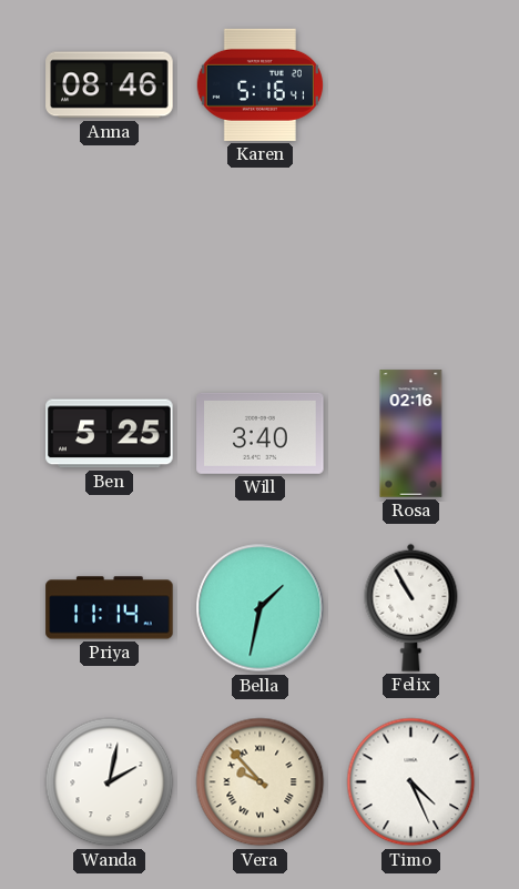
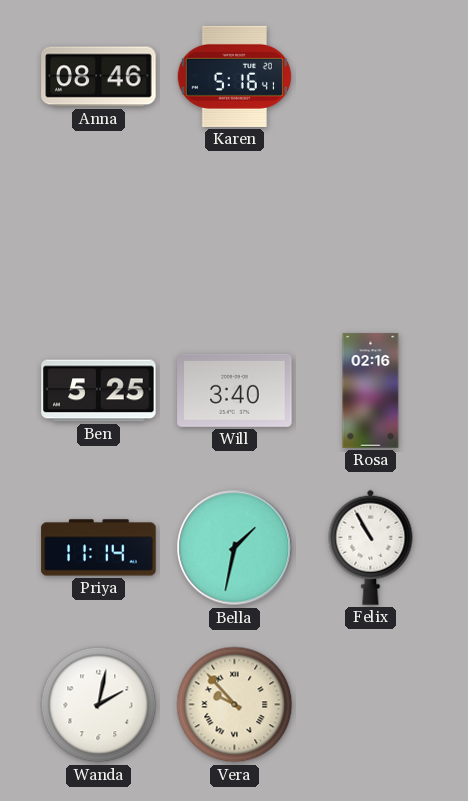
Timo: 4:26 -> none
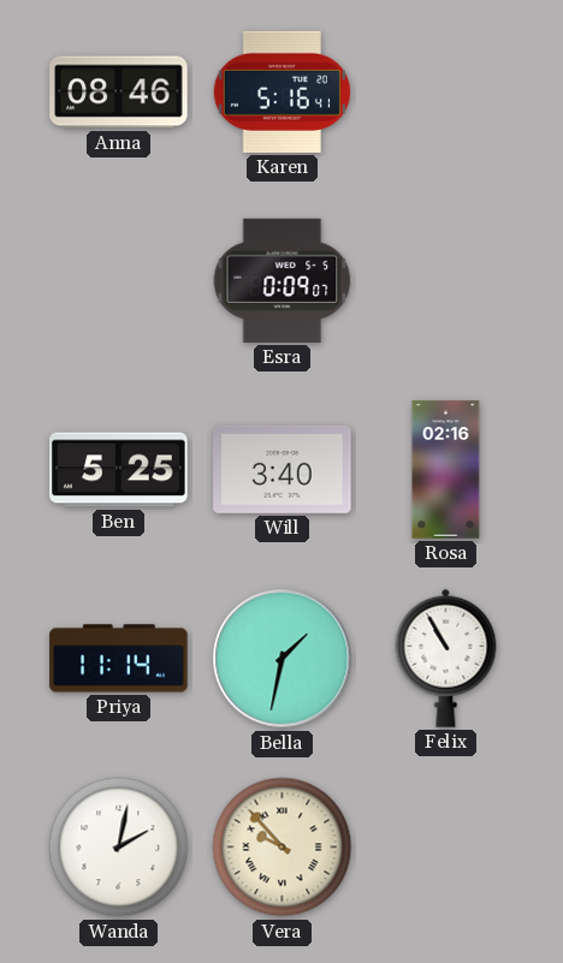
Esra: none -> 0:09
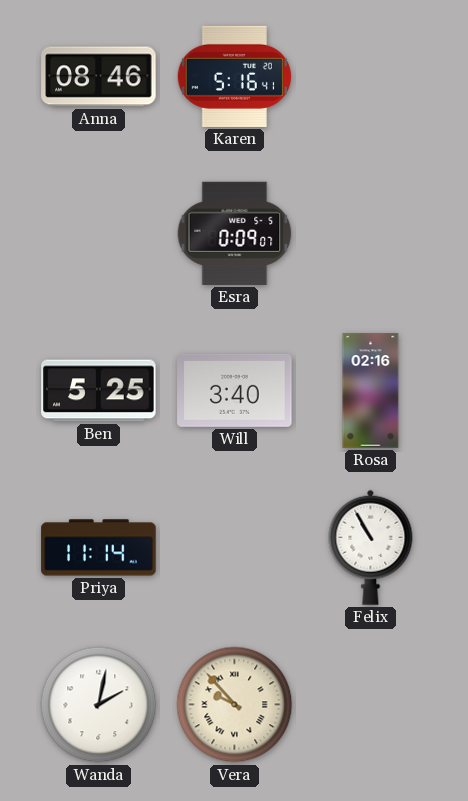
Bella: 1:32 -> none
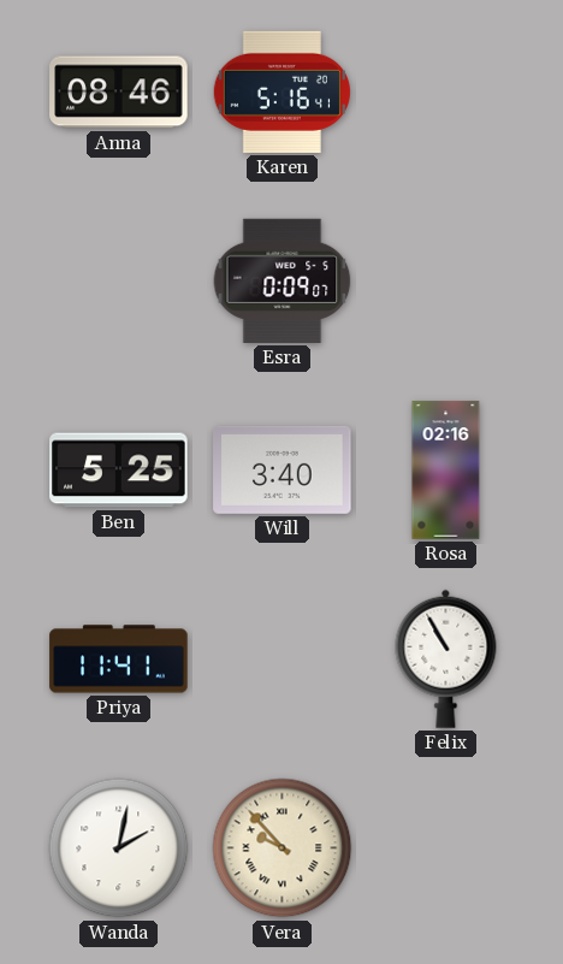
Priya: 11:14 -> 11:41
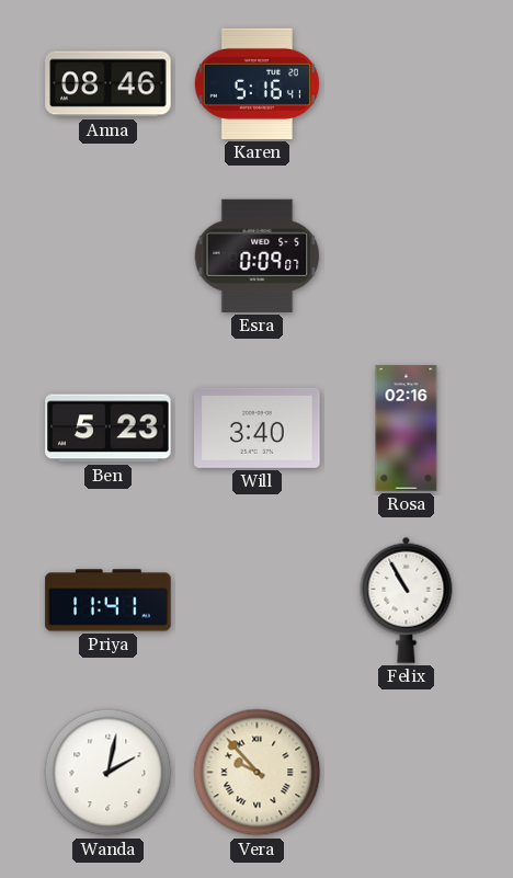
Ben: 5:25 -> 5:23
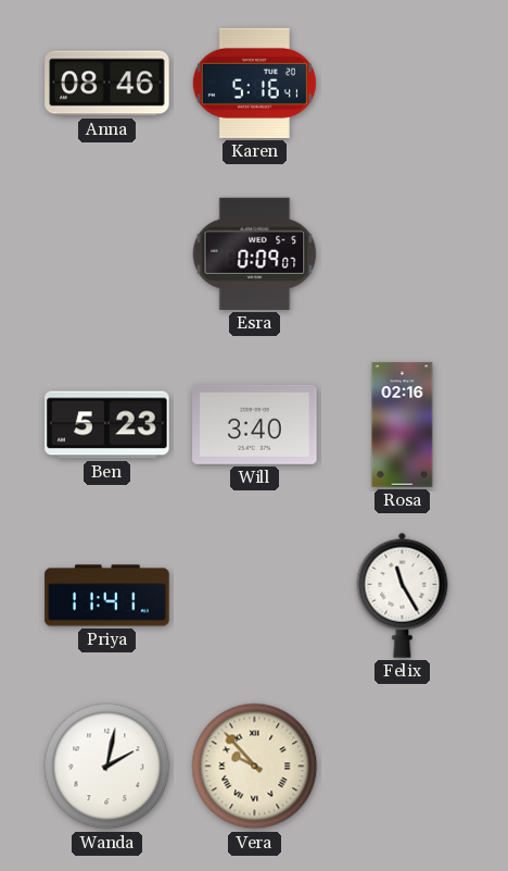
Felix: 10:55 -> 11:25
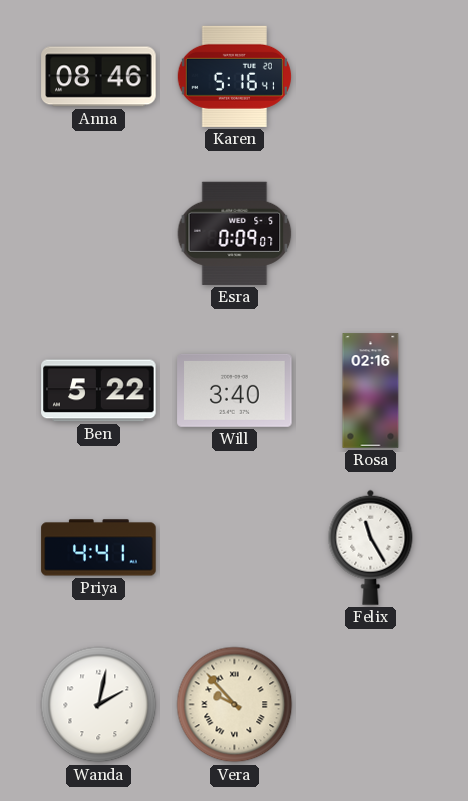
Ben: 5:23 -> 5:22
Priya: 11:41 -> 4:41
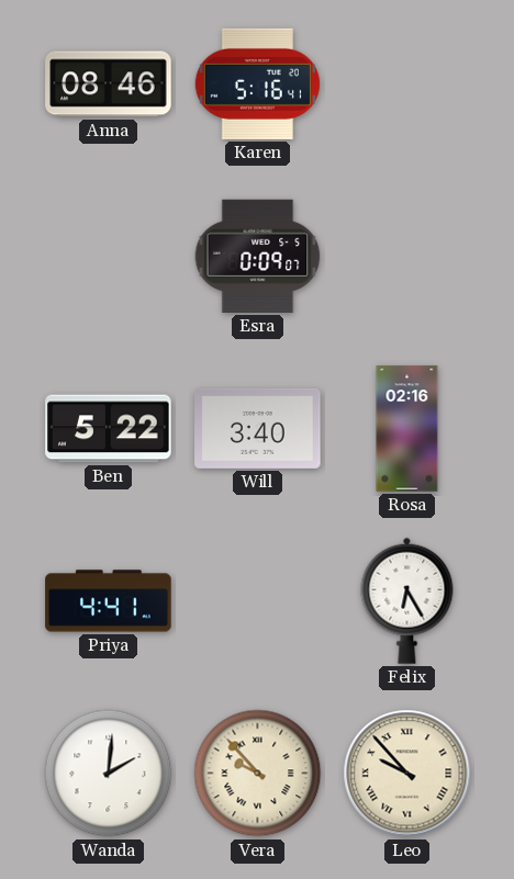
Felix: 11:25 -> 6:25
Wanda: 2:02 -> 2:01
Leo: none -> 9:53
